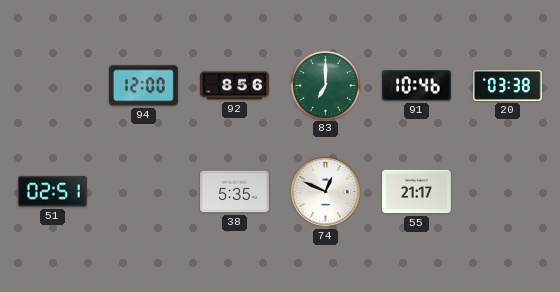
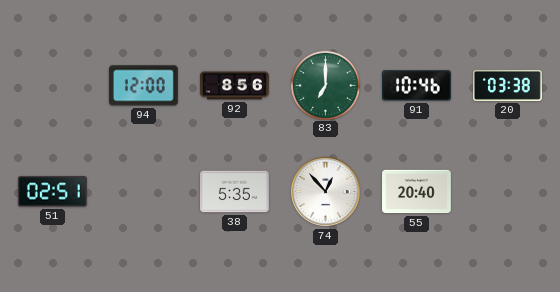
74: 12:49 -> 12:53
55: 21:17 -> 20:40
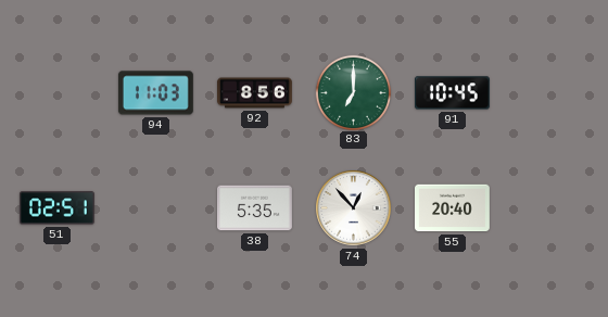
94: 12:00 -> 11:03
91: 10:46 -> 10:45
20: 03:38 -> none
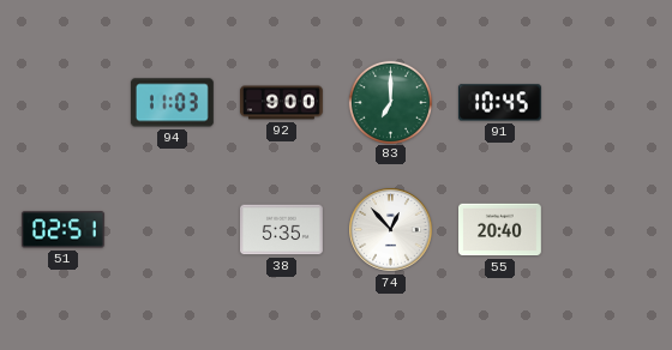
92: 8:56 -> 9:00
